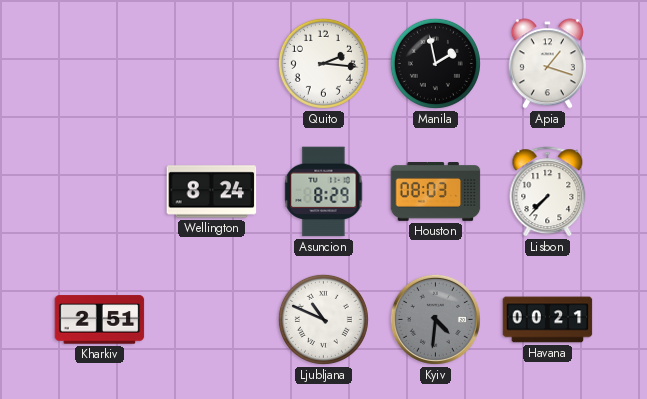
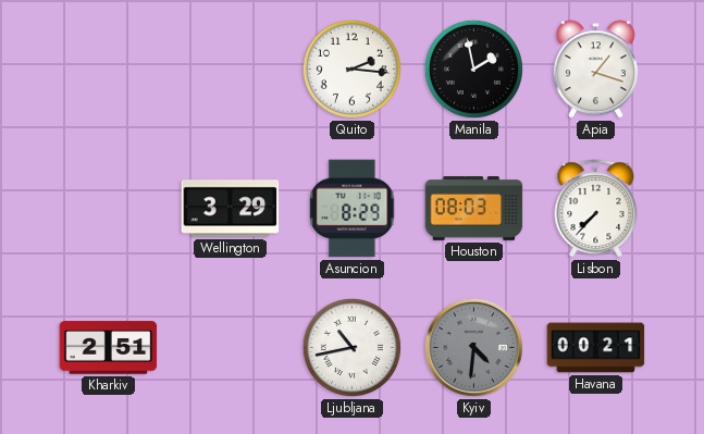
Wellington: 8:24 -> 3:29
Ljubljana: 10:49 -> 10:43
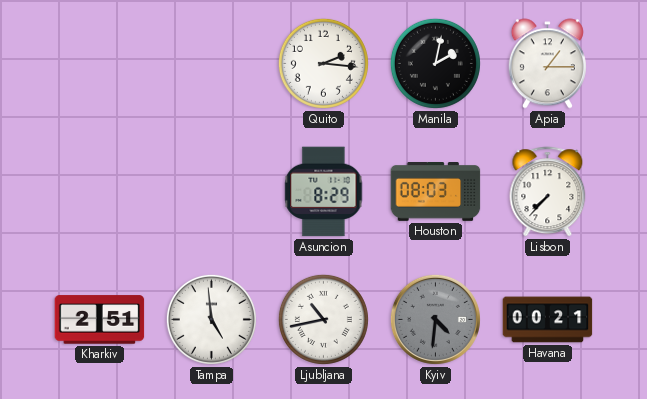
Manila: 1:58 -> 2:02
Apia: 1:18 -> 1:15
Wellington: 3:29 -> none
Tampa: none -> 4:59
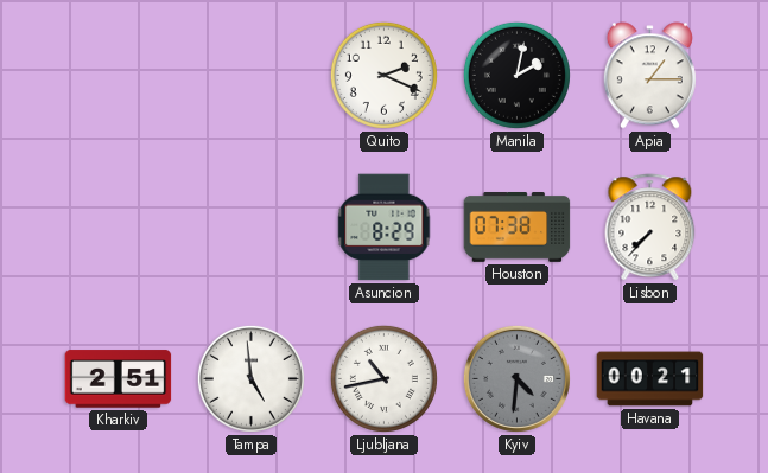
Quito: 2:16 -> 2:19
Houston: 08:03 -> 07:38
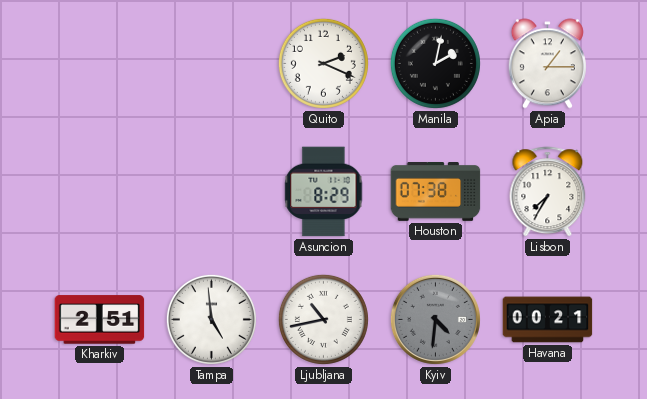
Lisbon: 7:37 -> 7:35
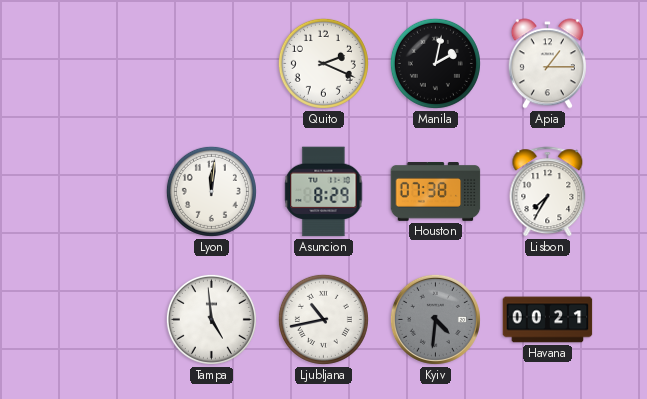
Lyon: none -> 12:01
Kharkiv: 2:51 -> none
